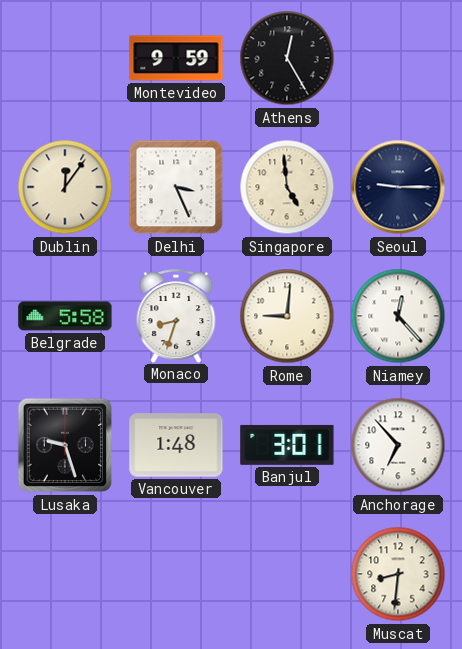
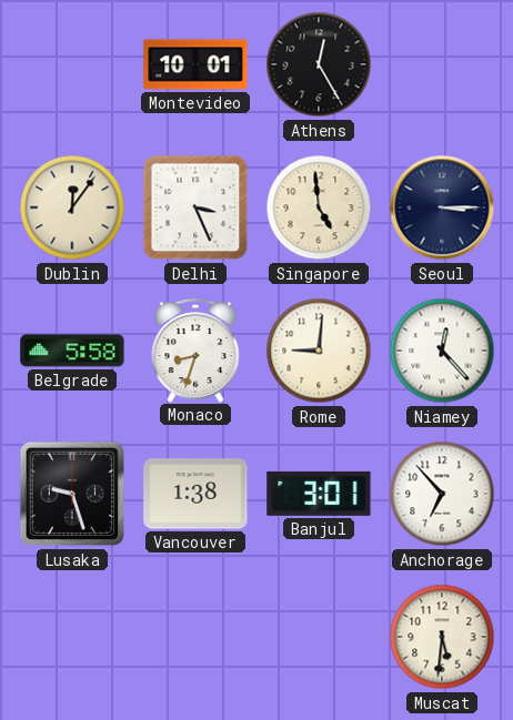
Montevideo: 9:59 -> 10:01
Seoul: 9:15 -> 3:15
Vancouver: 1:48 -> 1:38
Muscat: 8:31 -> 5:31
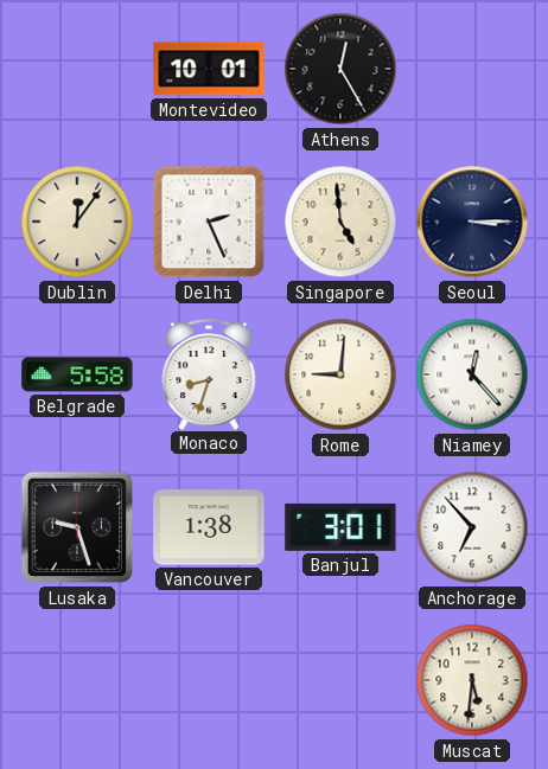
Delhi: 3:26 -> 2:26
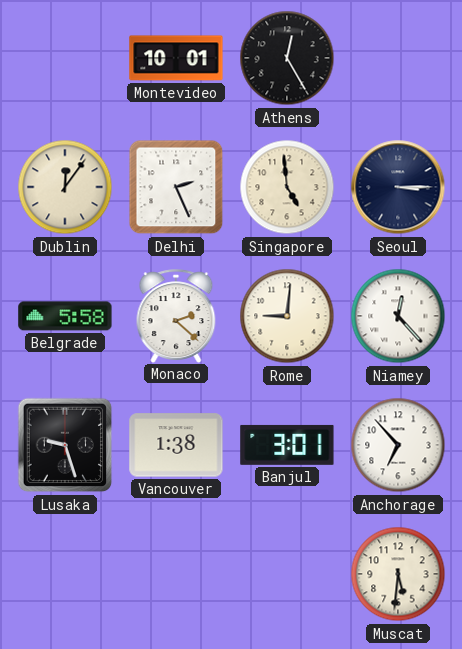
Monaco: 8:33 -> 2:22
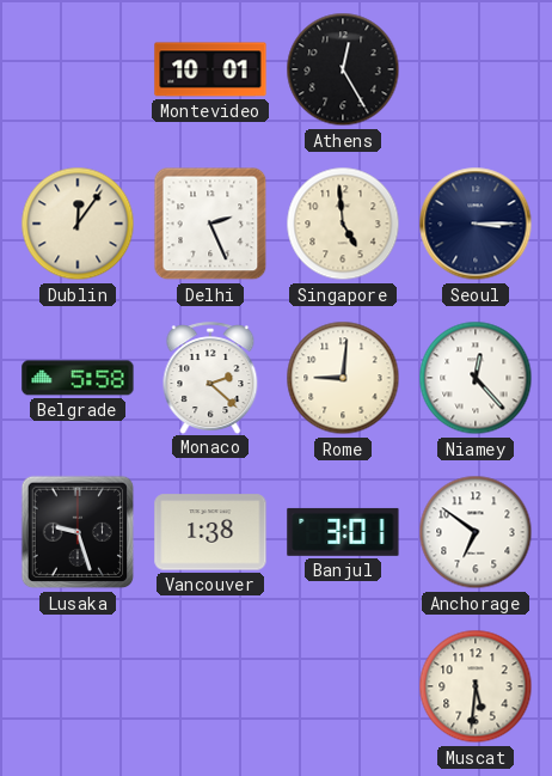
Anchorage: 6:53 -> 6:51
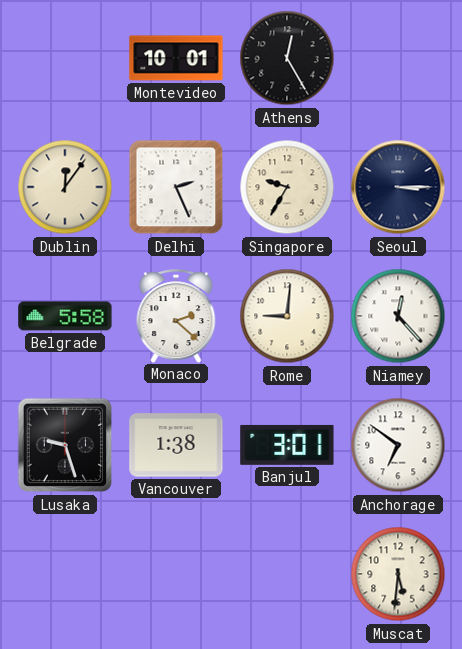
Singapore: 4:59 -> 9:35
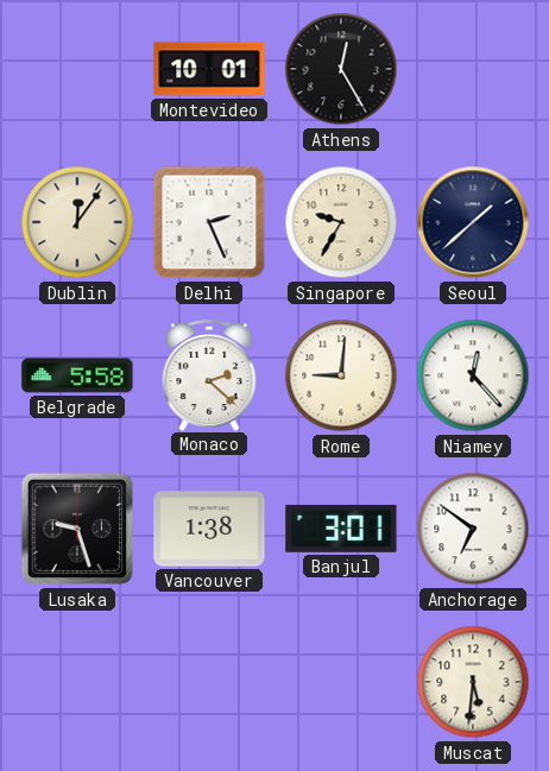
Seoul: 3:15 -> 1:38
